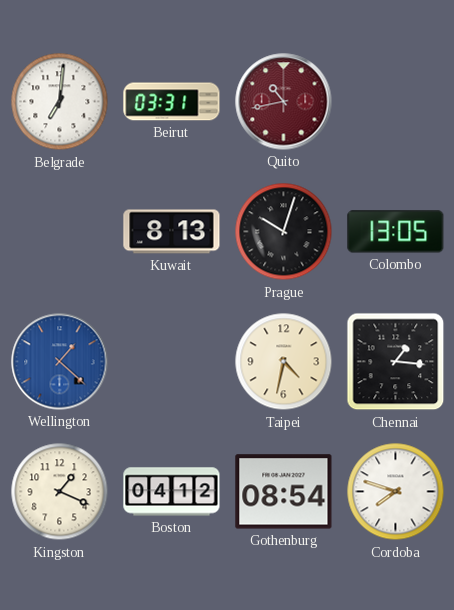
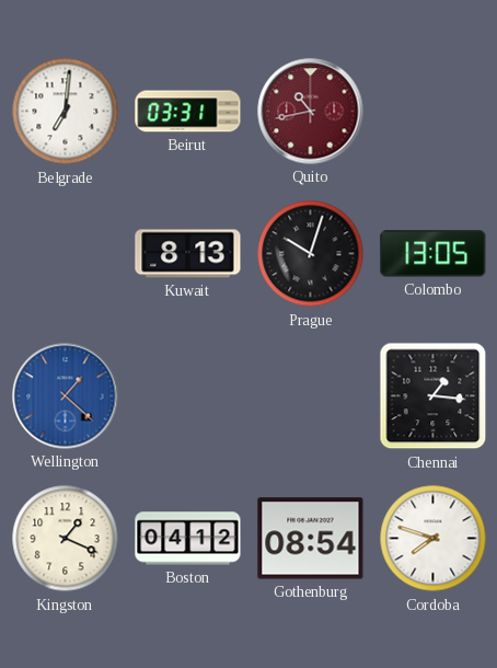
Taipei: 4:32 -> none
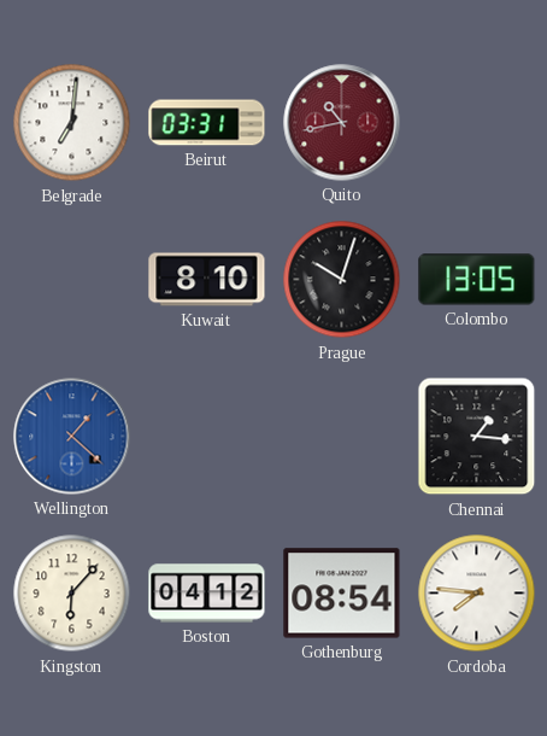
Kuwait: 8:13 -> 8:10
Kingston: 1:19 -> 6:07
Cordoba: 7:48 -> 7:46
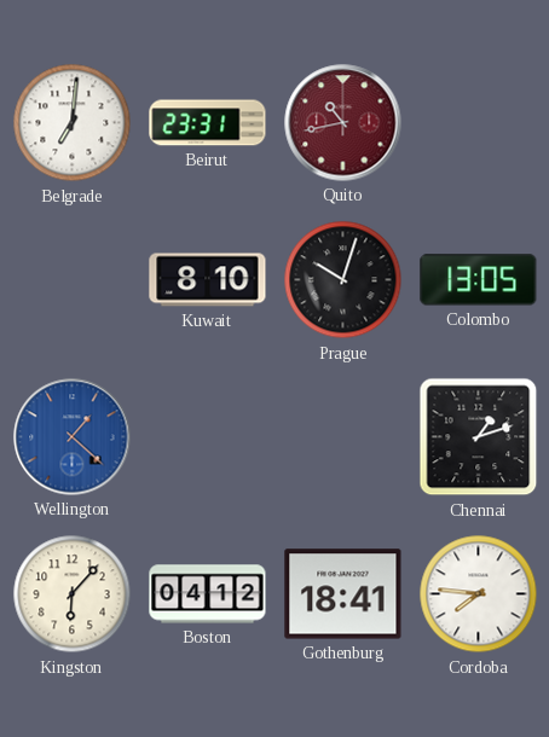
Beirut: 03:31 -> 23:31
Chennai: 1:16 -> 1:12
Gothenburg: 08:54 -> 18:41
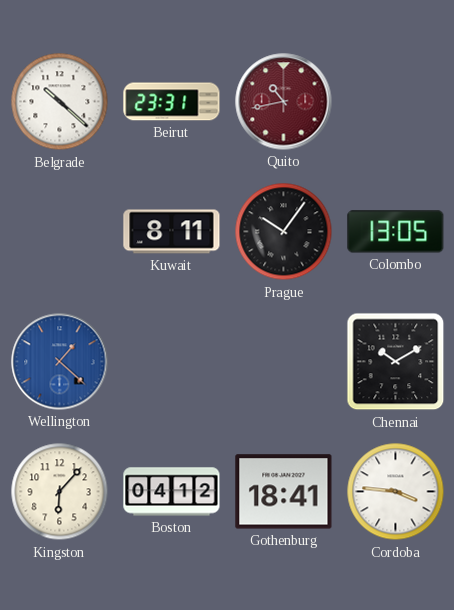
Belgrade: 7:01 -> 10:22
Kuwait: 8:10 -> 8:11
Prague: 10:03 -> 10:06
Chennai: 1:12 -> 10:10
Cordoba: 7:46 -> 3:46
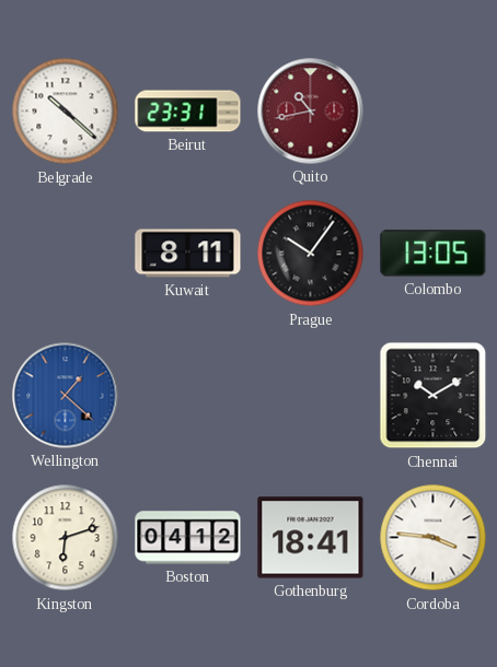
Kingston: 6:07 -> 6:12
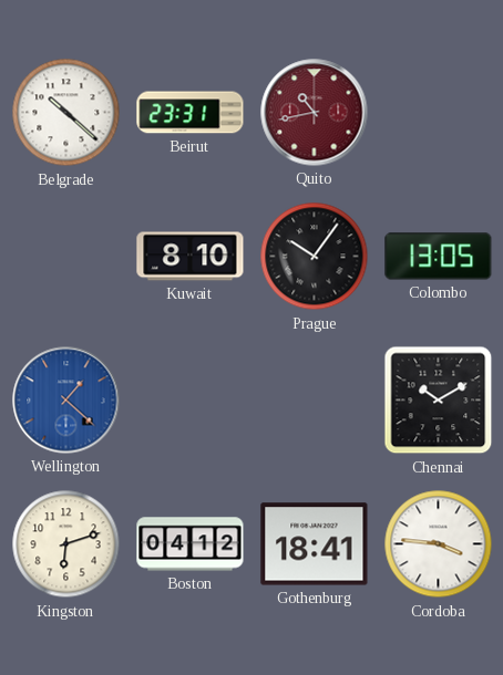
Kuwait: 8:11 -> 8:10
